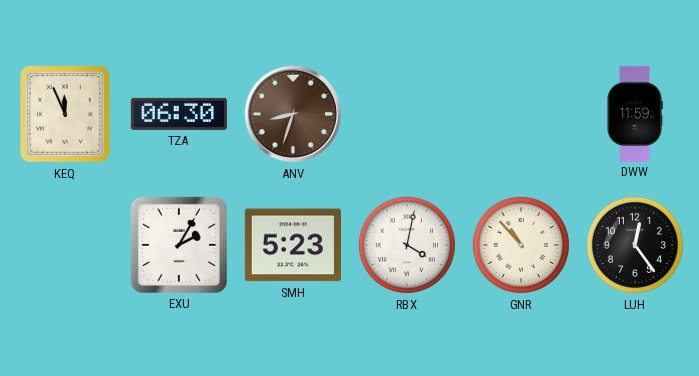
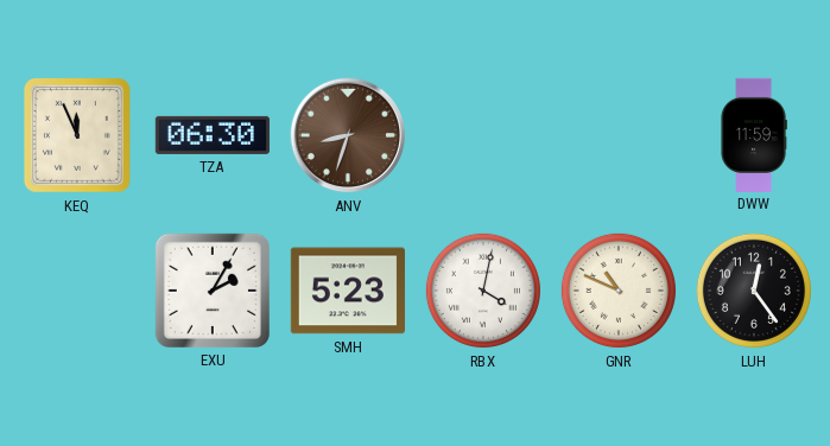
GNR: 10:53 -> 10:49
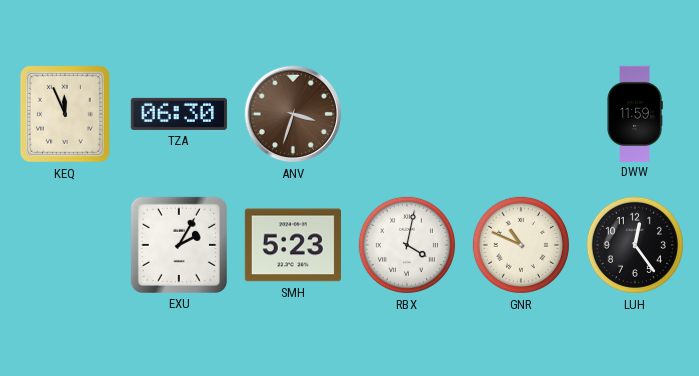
ANV: 8:33 -> 3:33
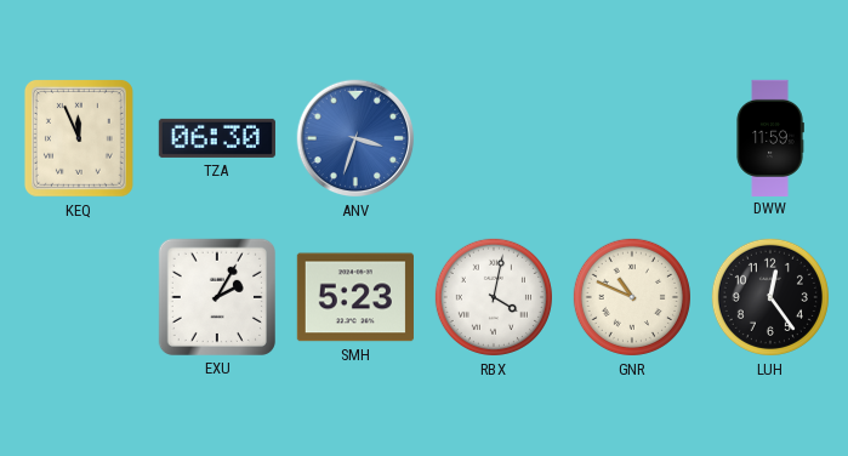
ANV dial: brown -> blue
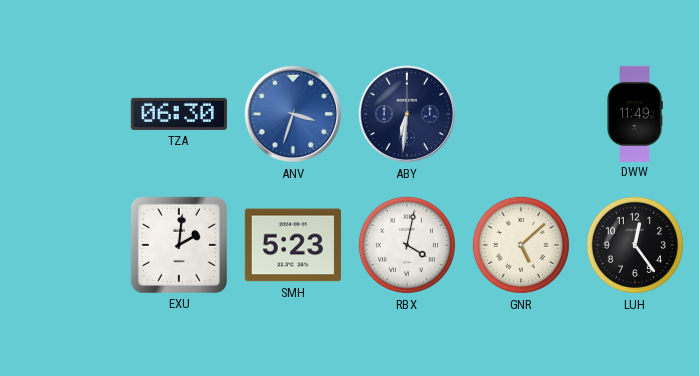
KEQ: 11:56 -> none
ABY: none -> 6:31
DWW: 11:59 -> 11:49
EXU: 2:05 -> 2:01
GNR: 10:49 -> 5:08
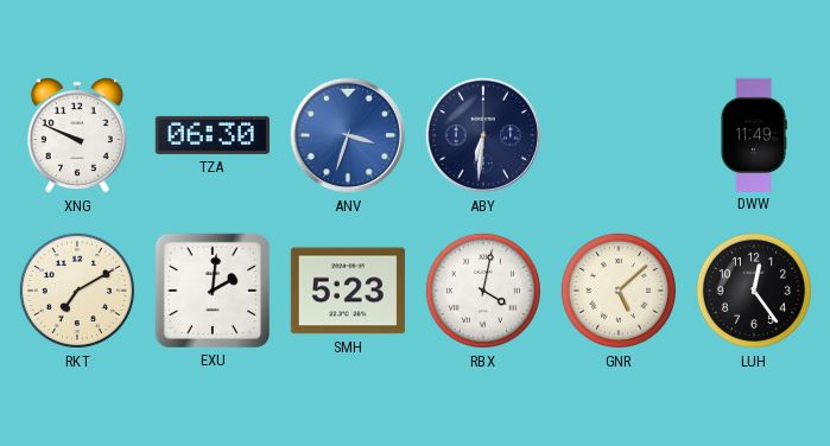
XNG: none -> 9:49
RKT: none -> 7:10
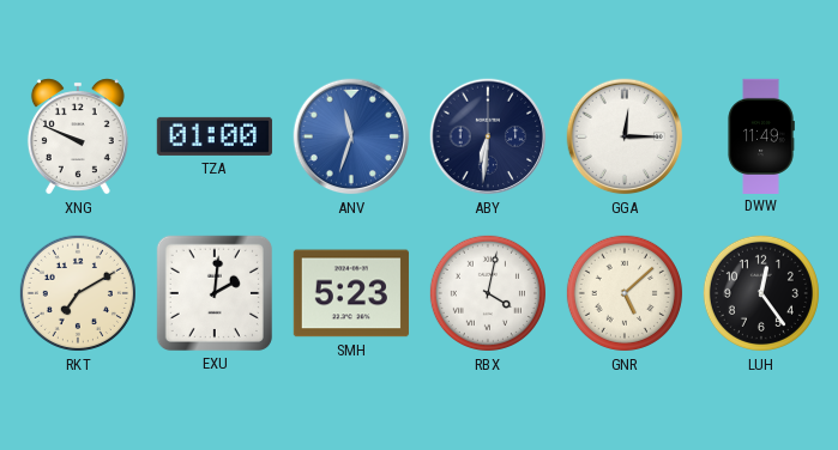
TZA: 06:30 -> 01:00
ANV: 3:33 -> 11:33
GGA: none -> 12:15
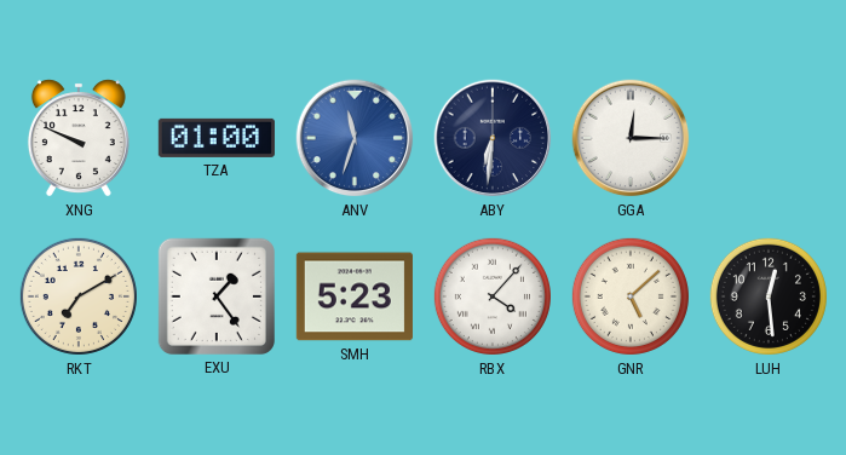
DWW: 11:49 -> none
EXU: 2:01 -> 1:24
RBX: 4:02 -> 4:07
LUH: 12:24 -> 12:29
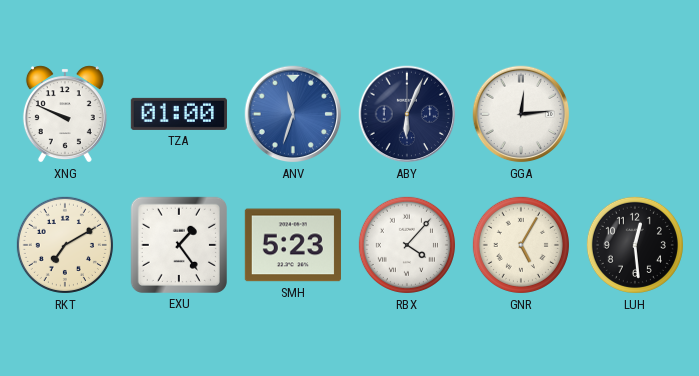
ABY: 6:31 -> 6:04
GGA: 12:15 -> 12:14
GNR: 5:08 -> 5:05
